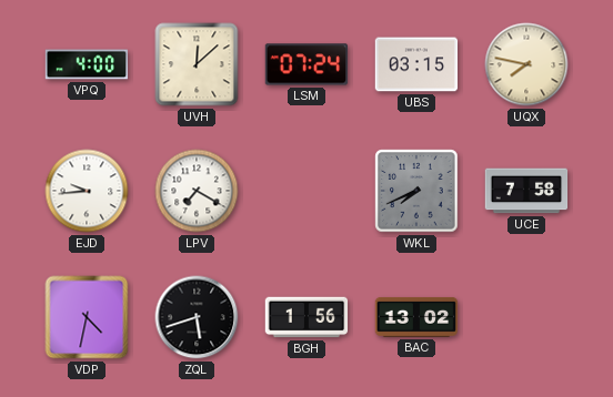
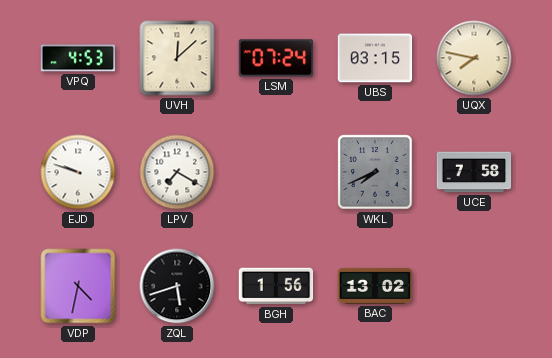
VPQ: 4:00 -> 4:53
EJD: 9:44 -> 9:48
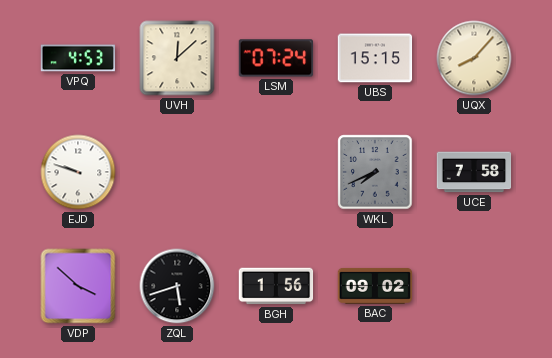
UBS: 03:15 -> 15:15
UQX: 7:47 -> 8:07
LPV: 7:20 -> none
VDP: 4:32 -> 3:52
BAC: 13:02 -> 09:02
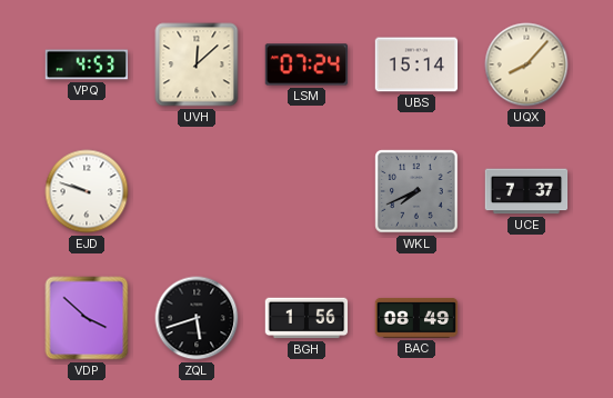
UBS: 15:15 -> 15:14
UCE: 7:58 -> 7:37
BAC: 09:02 -> 08:49
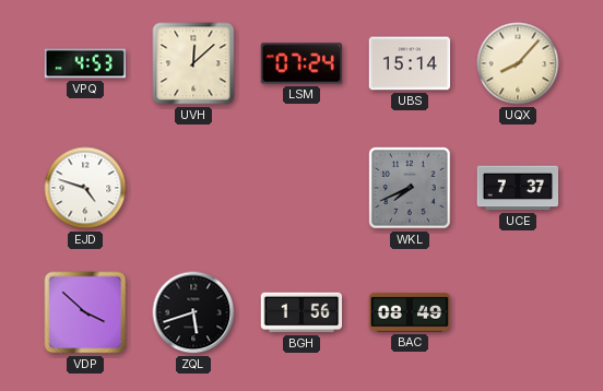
EJD: 9:48 -> 4:48
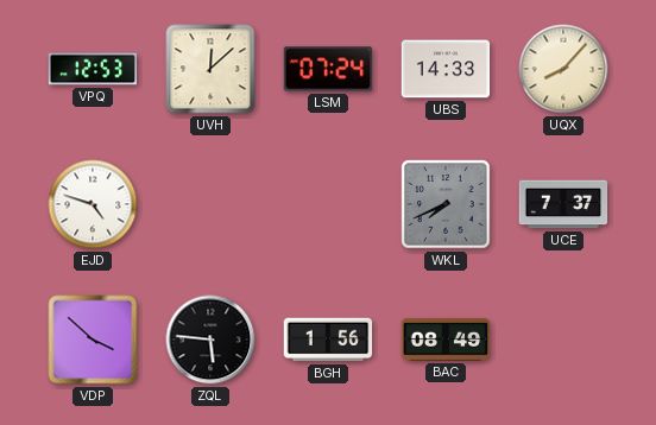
VPQ: 4:53 -> 12:53
UBS: 15:14 -> 14:33
ZQL: 5:42 -> 5:46
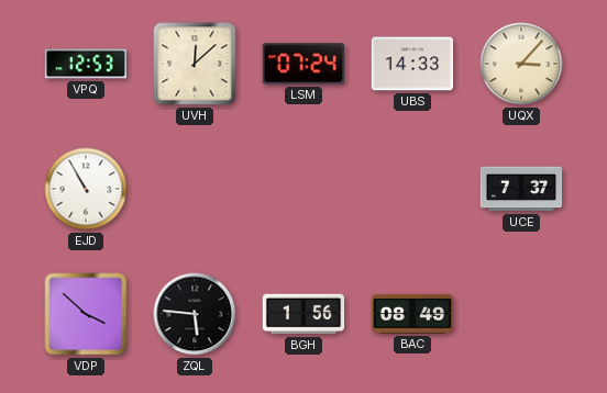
UQX: 8:07 -> 3:07
EJD: 4:48 -> 10:55
WKL: 7:41 -> none
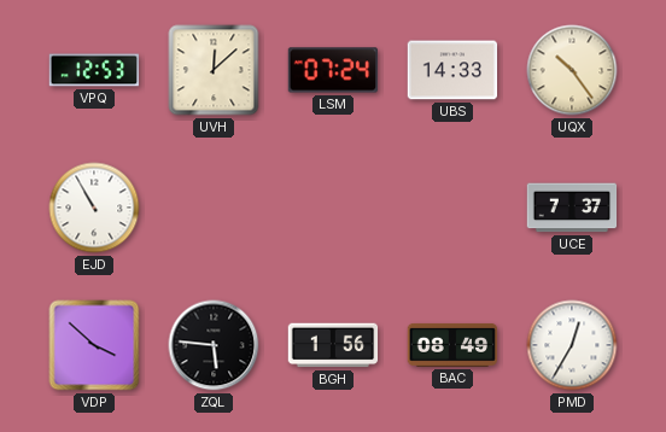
UQX: 3:07 -> 10:24
PMD: none -> 12:35
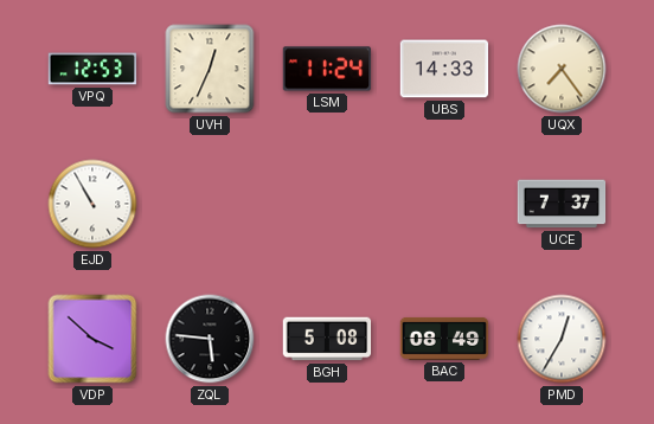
UVH: 12:08 -> 12:34
LSM: 07:24 -> 11:24
UQX: 10:24 -> 7:24
BGH: 1:56 -> 5:08
